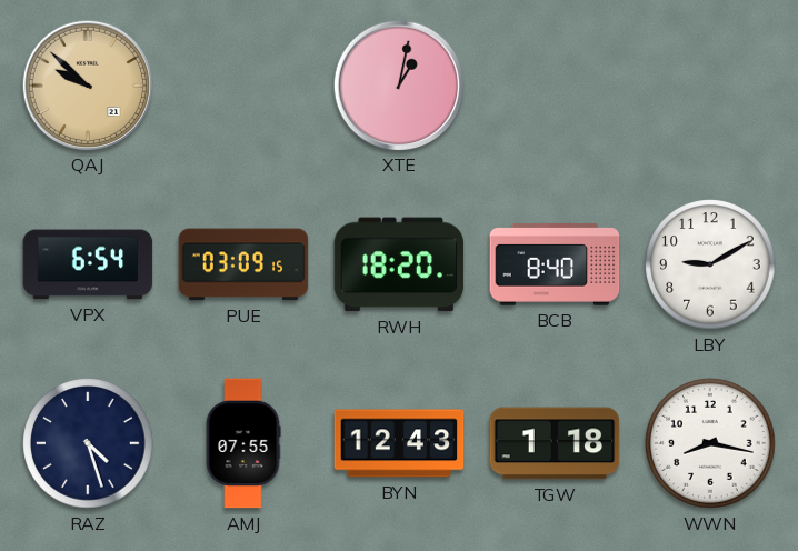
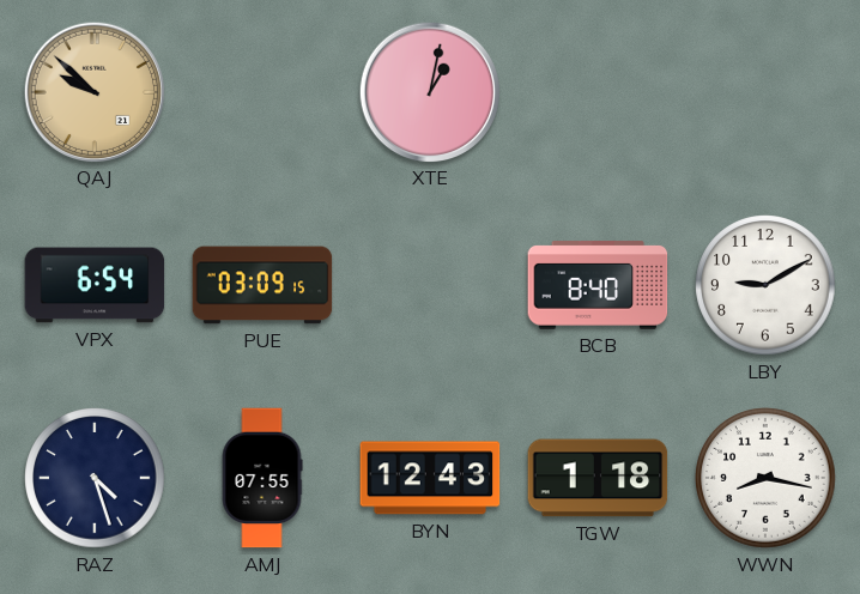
RWH: 18:20 -> none
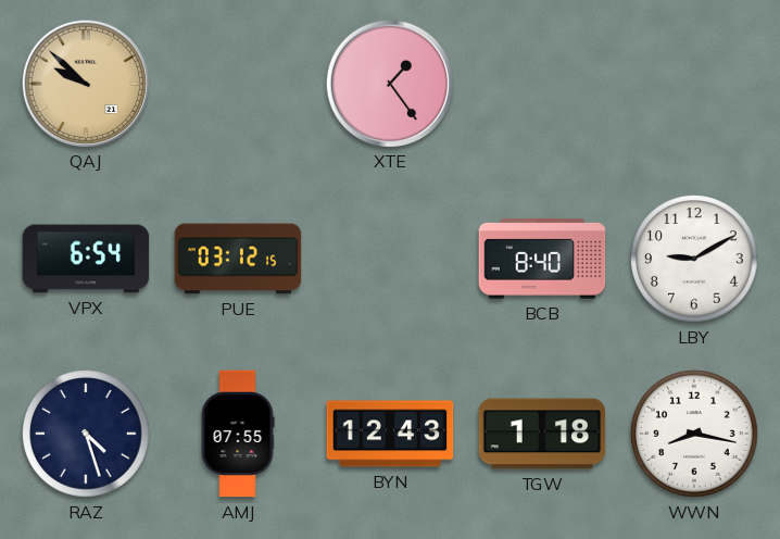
XTE: 1:02 -> 1:24
PUE: 03:09 -> 03:12
